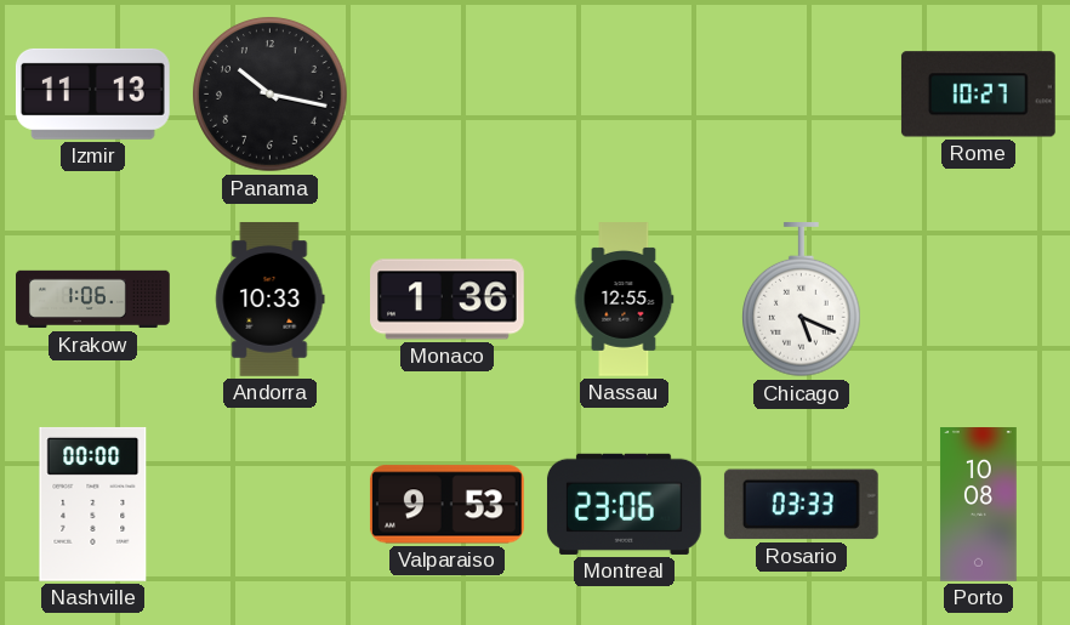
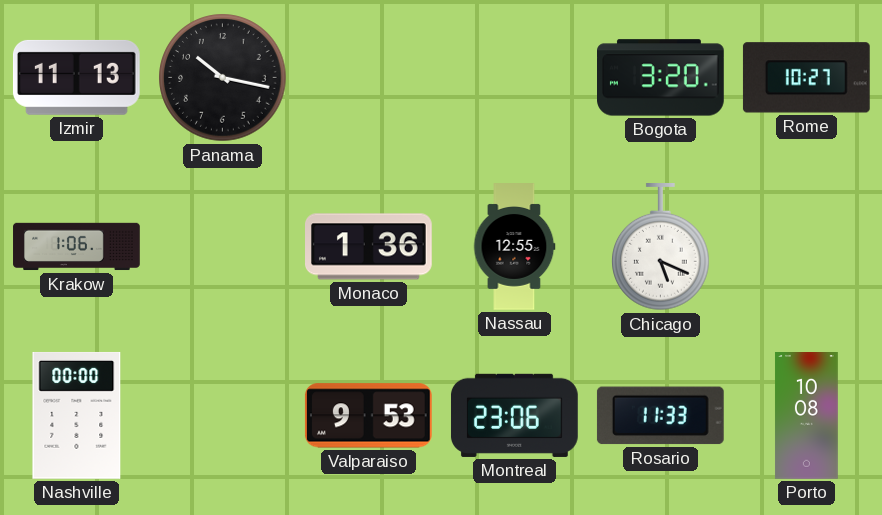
Bogota: none -> 3:20
Andorra: 10:33 -> none
Rosario: 03:33 -> 11:33
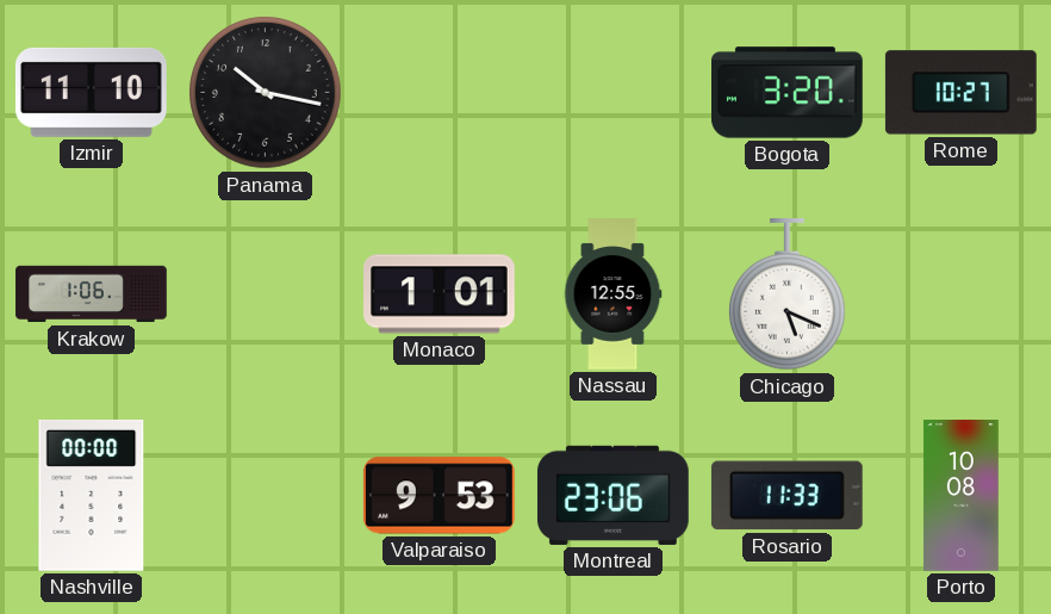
Izmir: 11:13 -> 11:10
Monaco: 1:36 -> 1:01
